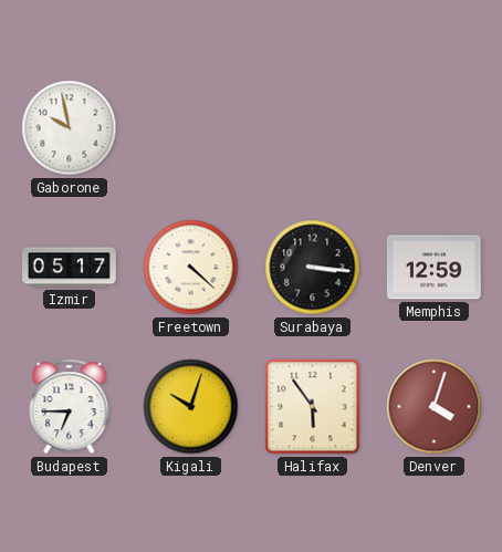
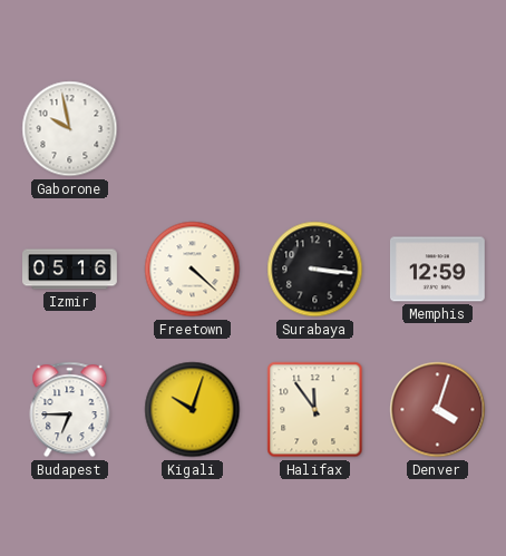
Izmir: 05:17 -> 05:16
Halifax: 5:54 -> 11:54
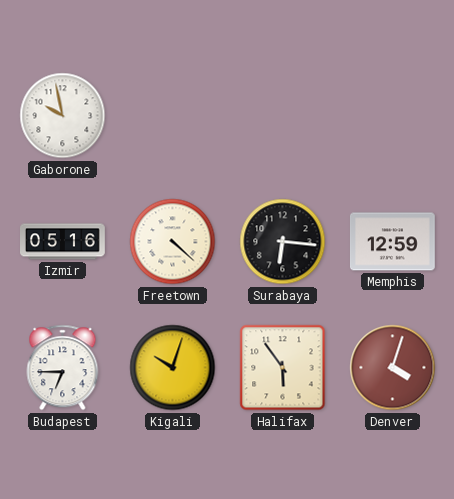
Surabaya: 3:16 -> 6:16
Halifax: 11:54 -> 5:54
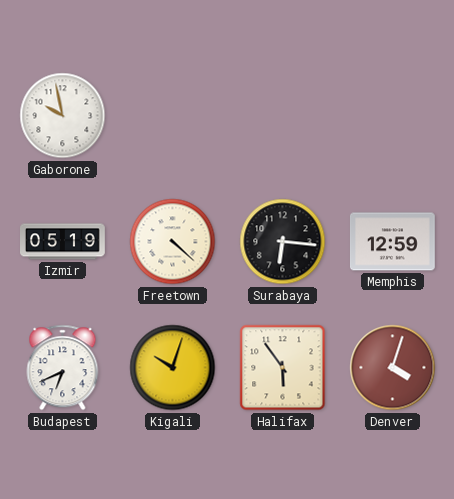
Izmir: 05:16 -> 05:19
Budapest: 6:45 -> 6:41
